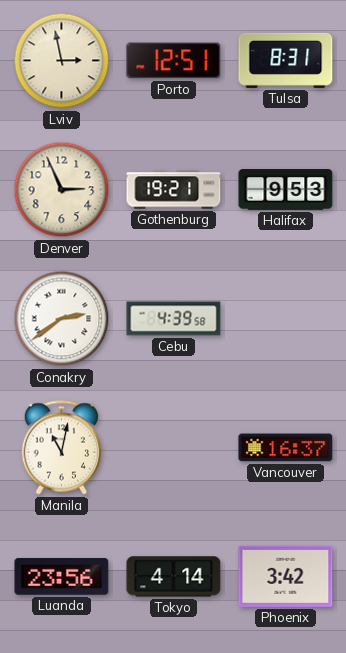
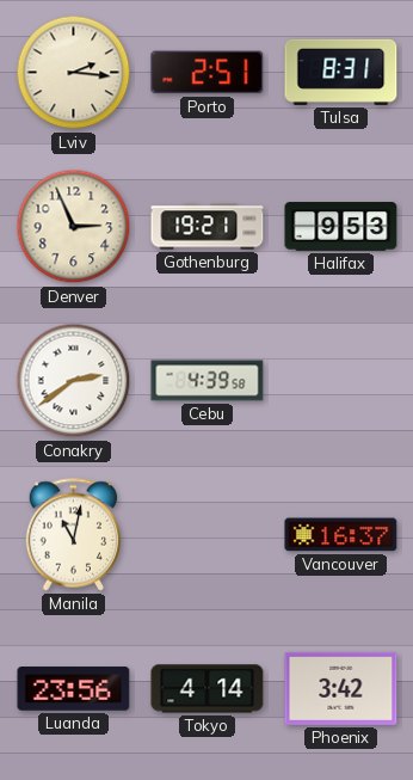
Lviv: 2:58 -> 2:16
Porto: 12:51 -> 2:51
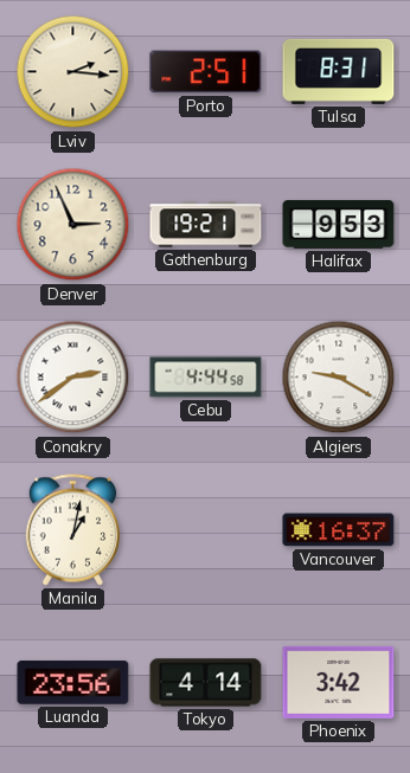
Cebu: 4:39 -> 4:44
Algiers: none -> 9:20
Manila: 11:02 -> 1:02
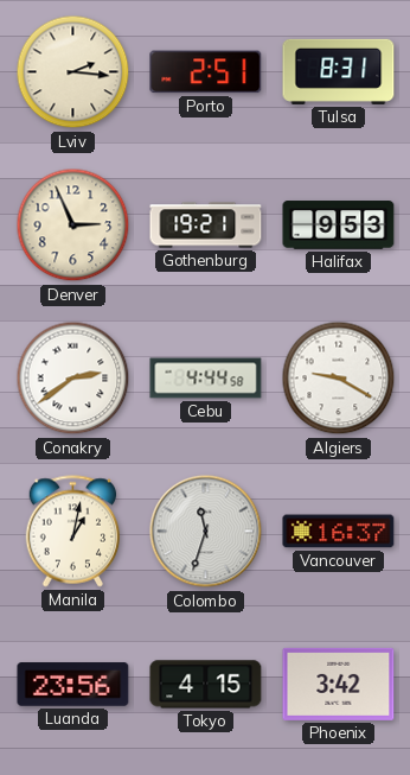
Colombo: none -> 11:33
Tokyo: 4:14 -> 4:15
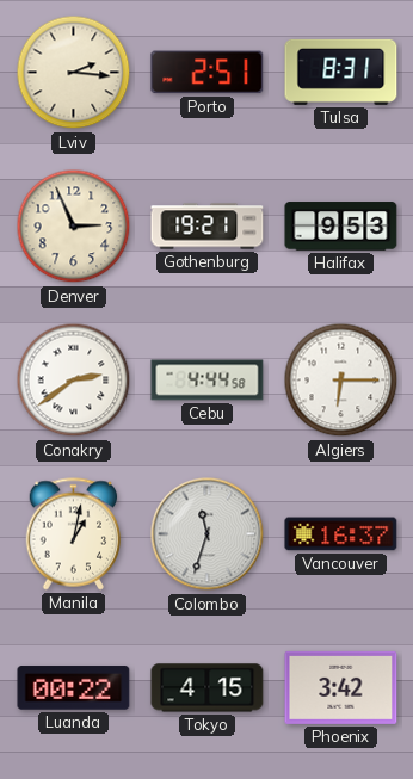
Algiers: 9:20 -> 6:15
Luanda: 23:56 -> 00:22
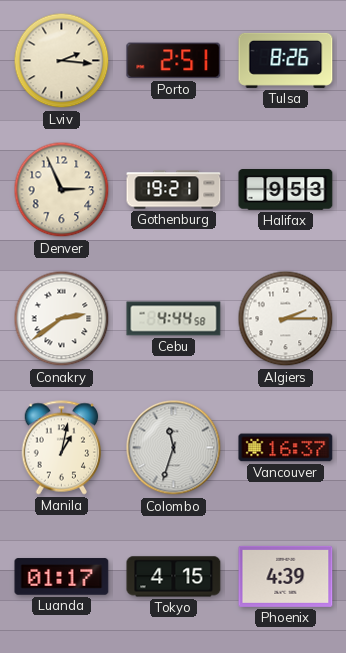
Tulsa: 8:31 -> 8:26
Algiers: 6:15 -> 2:15
Luanda: 00:22 -> 01:17
Phoenix: 3:42 -> 4:39
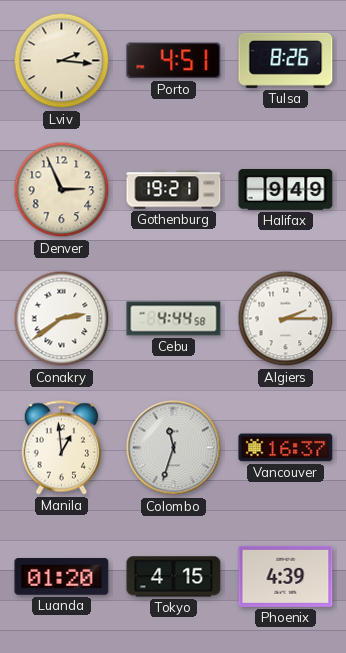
Porto: 2:51 -> 4:51
Halifax: 9:53 -> 9:49
Manila: 1:02 -> 12:59
Luanda: 01:17 -> 01:20
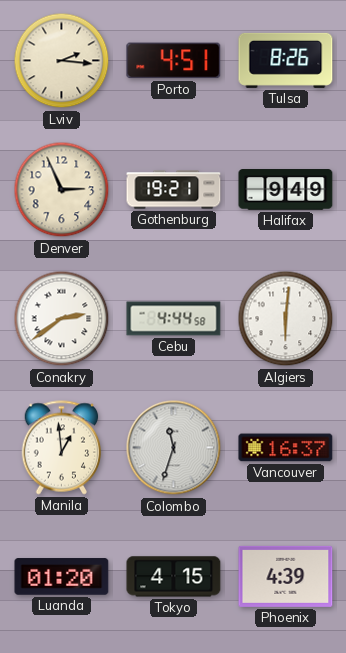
Algiers: 2:15 -> 6:01
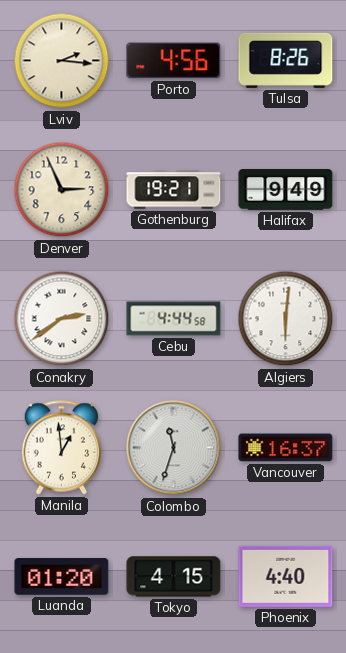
Porto: 4:51 -> 4:56
Phoenix: 4:39 -> 4:40
